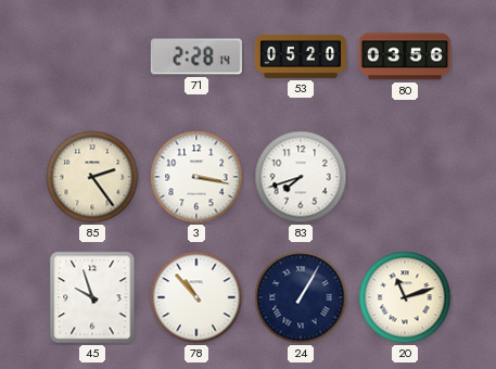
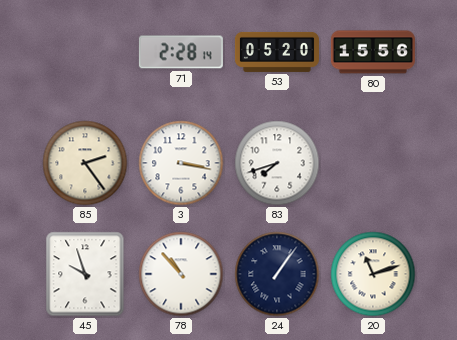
80: 03:56 -> 15:56
24: 1:05 -> 1:06
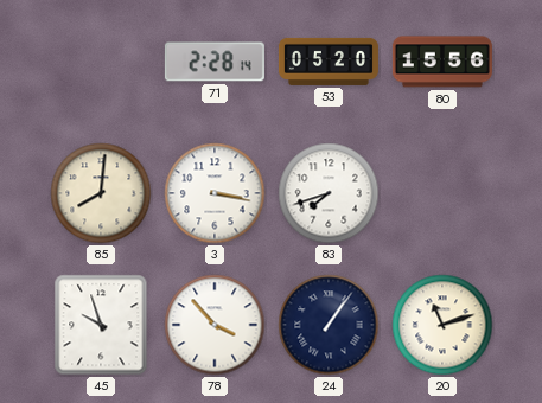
85: 2:24 -> 8:01
78: 10:53 -> 3:53
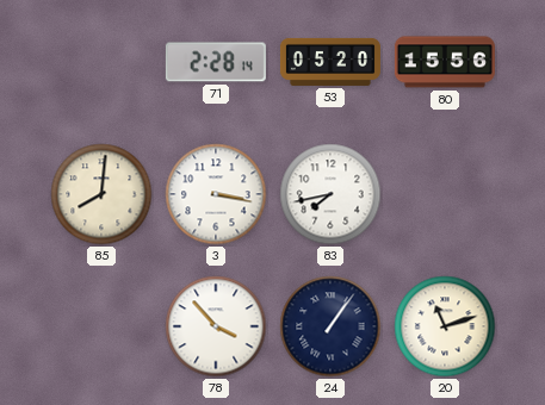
83: 7:42 -> 7:43
45: 9:57 -> none
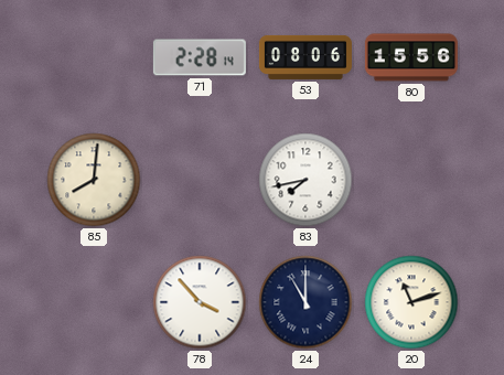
53: 05:20 -> 08:06
3: 3:17 -> none
24: 1:06 -> 11:00
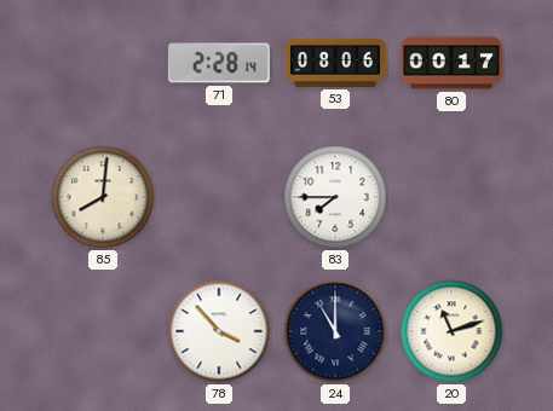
80: 15:56 -> 00:17
83: 7:43 -> 7:45
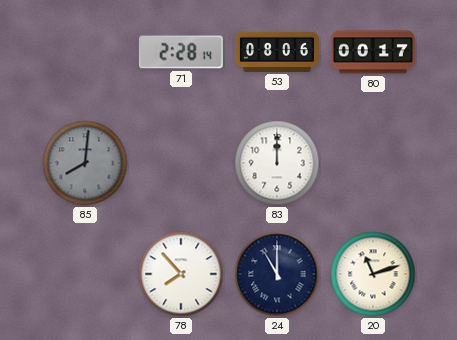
85 dial: cream -> grey
83: 7:45 -> 12:00
78: 3:53 -> 7:53
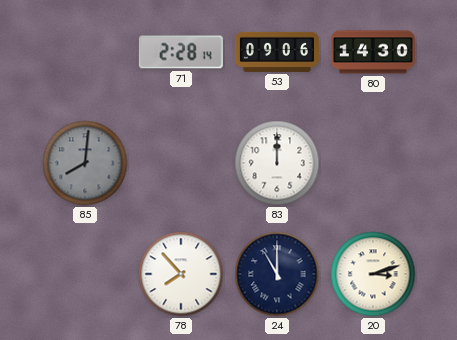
53: 08:06 -> 09:06
80: 00:17 -> 14:30
20: 11:12 -> 3:12
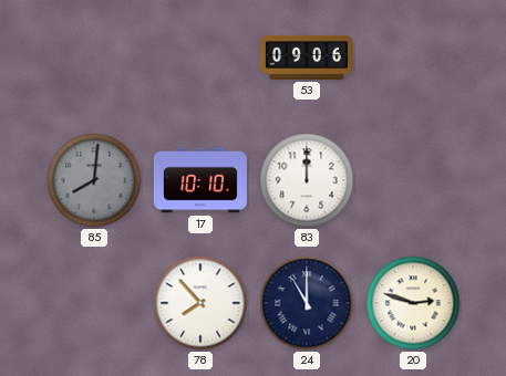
71: 2:28 -> none
80: 14:30 -> none
17: none -> 10:10
20: 3:12 -> 2:48
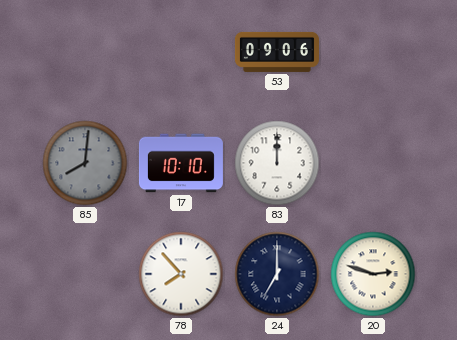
24: 11:00 -> 7:00
